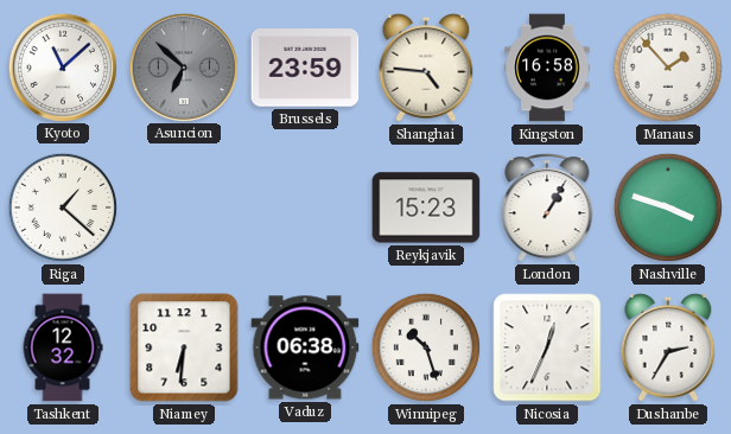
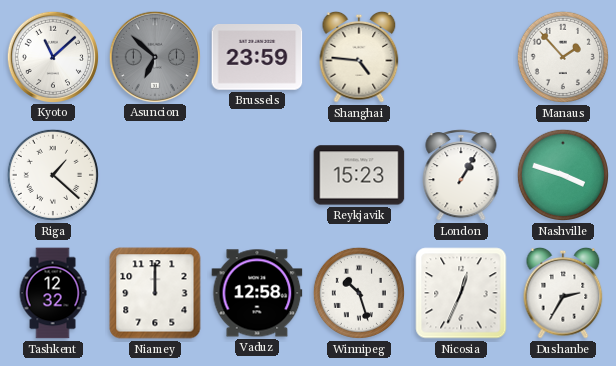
Kingston: 16:58 -> none
Niamey: 6:31 -> 12:00
Vaduz: 06:38 -> 12:58
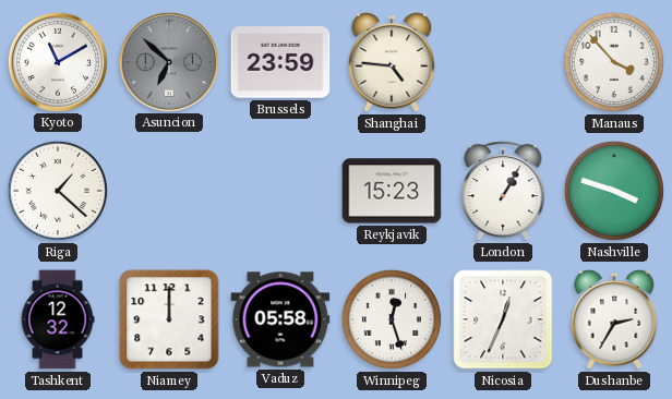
Kyoto: 11:08 -> 11:10
Manaus: 1:53 -> 3:53
Vaduz: 12:58 -> 05:58
Winnipeg: 10:27 -> 12:27
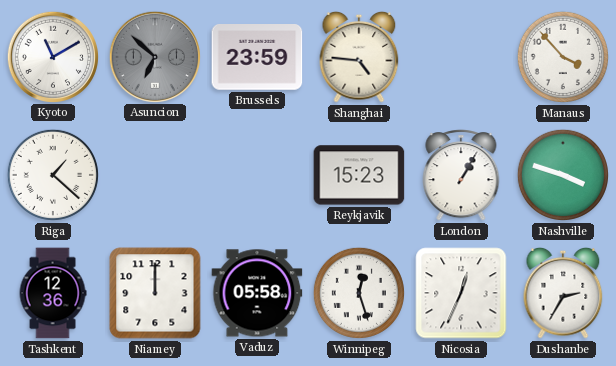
Tashkent: 12:32 -> 12:36
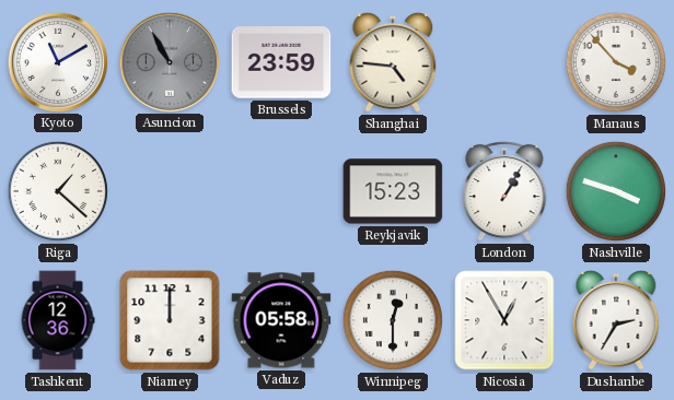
Asuncion: 6:52 -> 10:55
Winnipeg: 12:27 -> 12:30
Nicosia: 12:34 -> 12:55
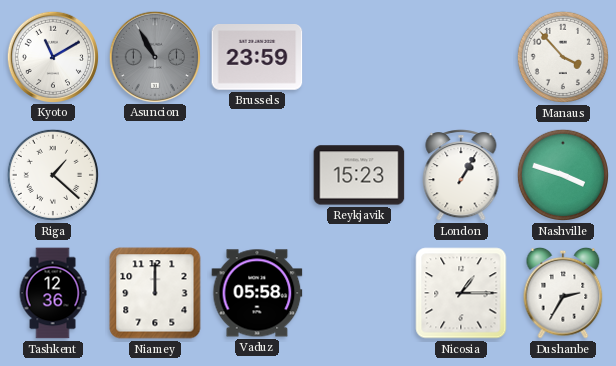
Shanghai: 4:46 -> none
Winnipeg: 12:30 -> none
Nicosia: 12:55 -> 1:15
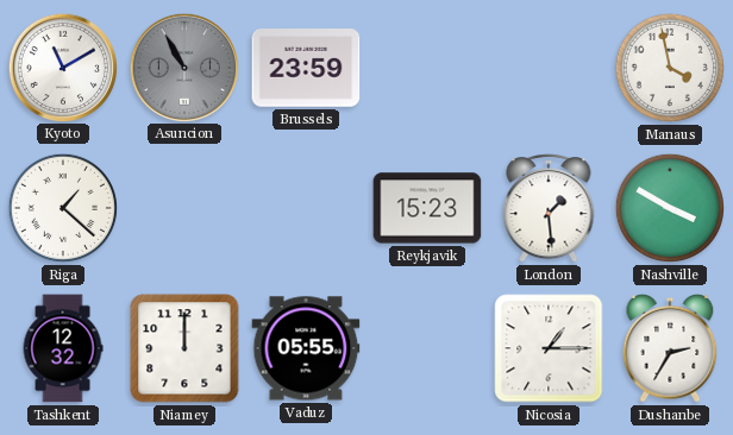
Manaus: 3:53 -> 3:58
London: 1:05 -> 1:29
Nashville: 3:48 -> 3:50
Tashkent: 12:36 -> 12:32
Vaduz: 05:58 -> 05:55
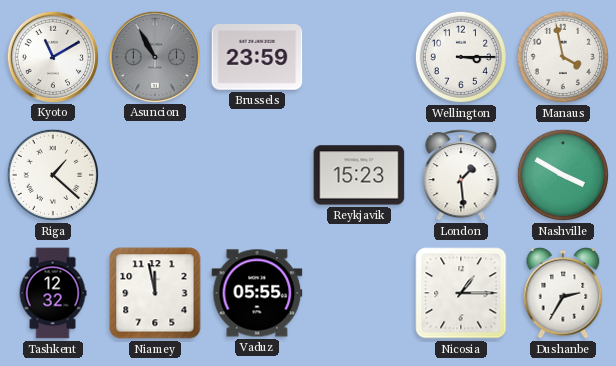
Wellington: none -> 3:15
Niamey: 12:00 -> 11:58
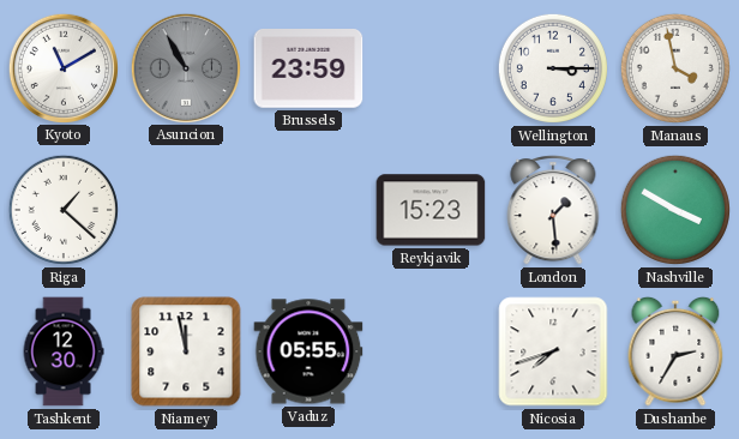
Tashkent: 12:32 -> 12:30
Nicosia: 1:15 -> 7:42
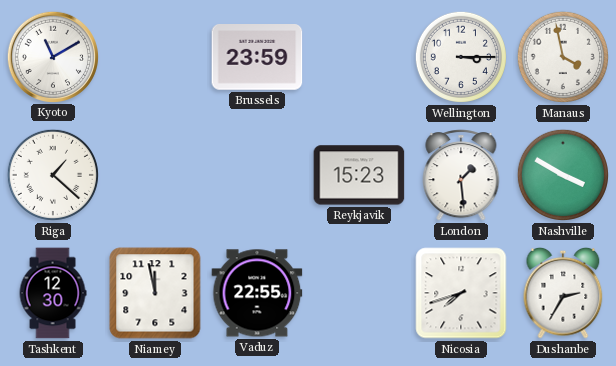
Asuncion: 10:55 -> none
Vaduz: 05:55 -> 22:55
